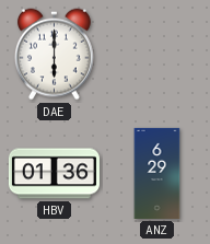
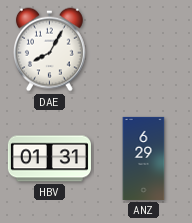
DAE: 6:00 -> 8:05
HBV: 01:36 -> 01:31
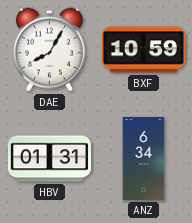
BXF: none -> 10:59
ANZ: 6:29 -> 6:34
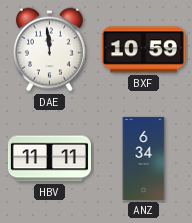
DAE: 8:05 -> 11:59
HBV: 01:31 -> 11:11
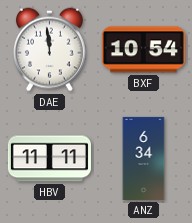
BXF: 10:59 -> 10:54
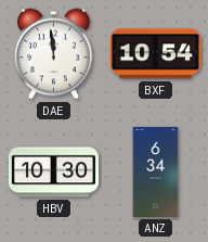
HBV: 11:11 -> 10:30
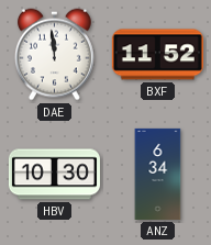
BXF: 10:54 -> 11:52
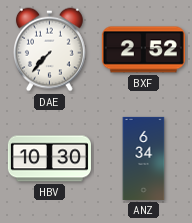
DAE: 11:59 -> 7:37
BXF: 11:52 -> 2:52
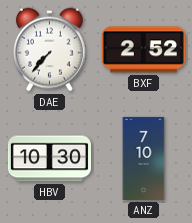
ANZ: 6:34 -> 7:10
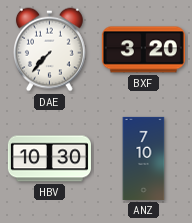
BXF: 2:52 -> 3:20
